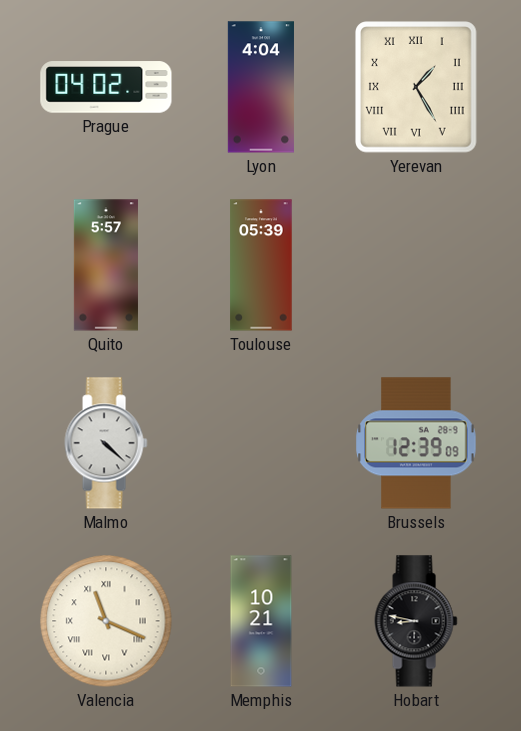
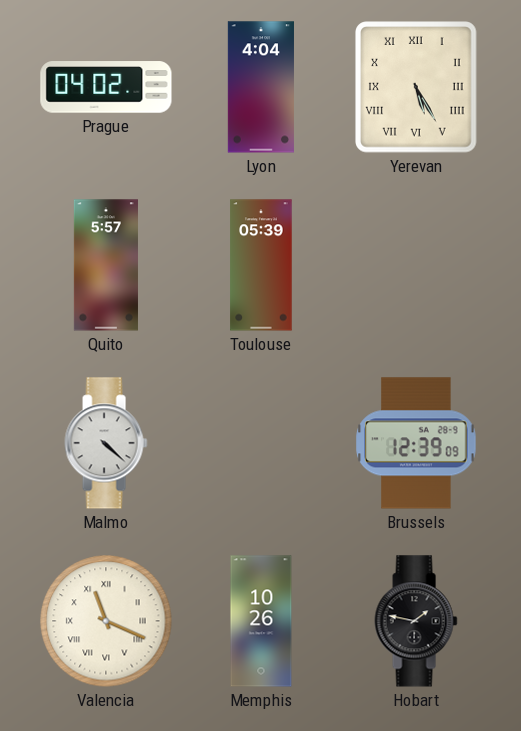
Yerevan: 1:25 -> 5:25
Memphis: 10:21 -> 10:26
Hobart: 8:47 -> 1:47
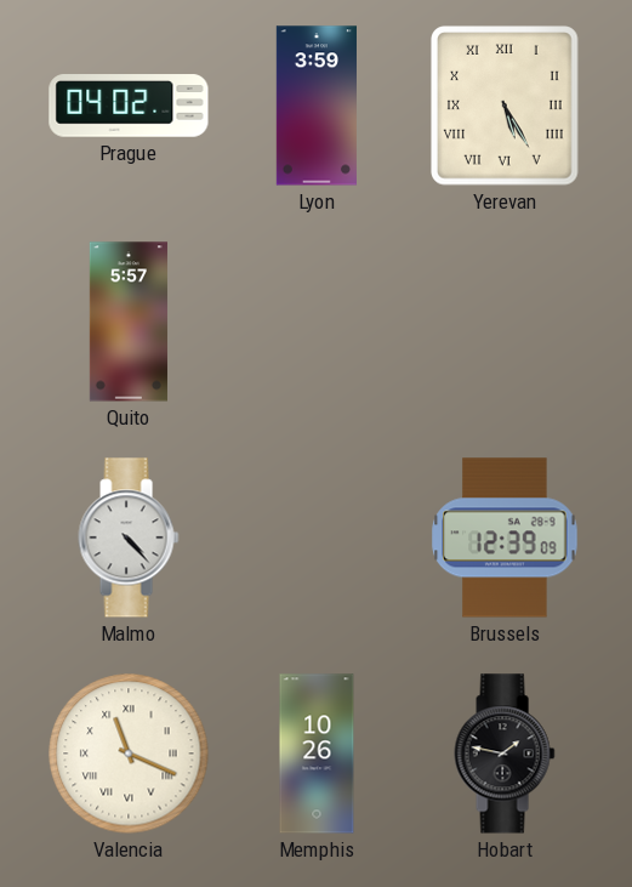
Lyon: 4:04 -> 3:59
Toulouse: 05:39 -> none
Malmo: 4:22 -> 4:23
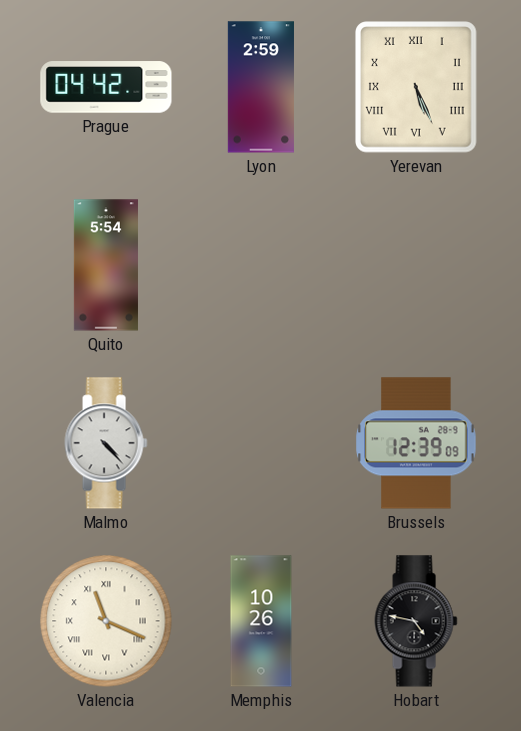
Prague: 04:02 -> 04:42
Lyon: 3:59 -> 2:59
Yerevan: 5:25 -> 5:26
Quito: 5:57 -> 5:54
Hobart: 1:47 -> 4:47
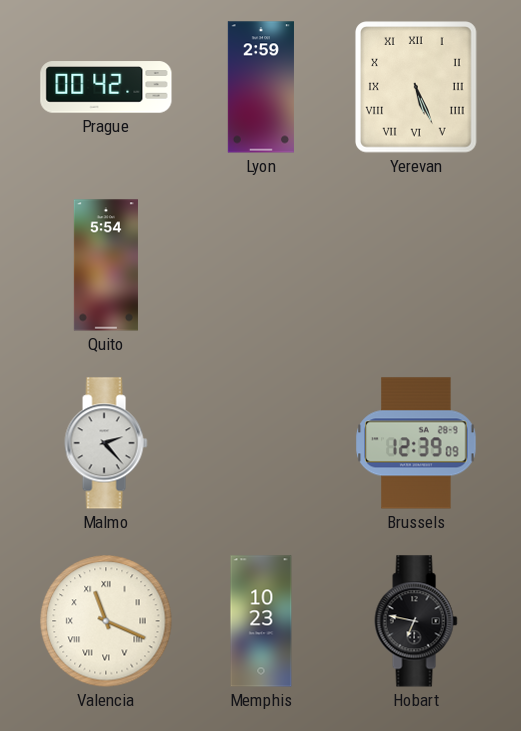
Prague: 04:42 -> 00:42
Malmo: 4:23 -> 2:23
Memphis: 10:26 -> 10:23
Hobart: 4:47 -> 6:47
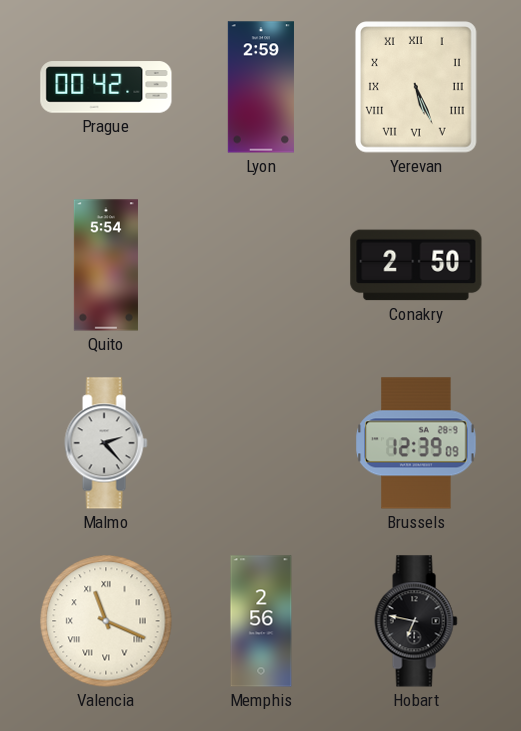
Conakry: none -> 2:50
Memphis: 10:23 -> 2:56
